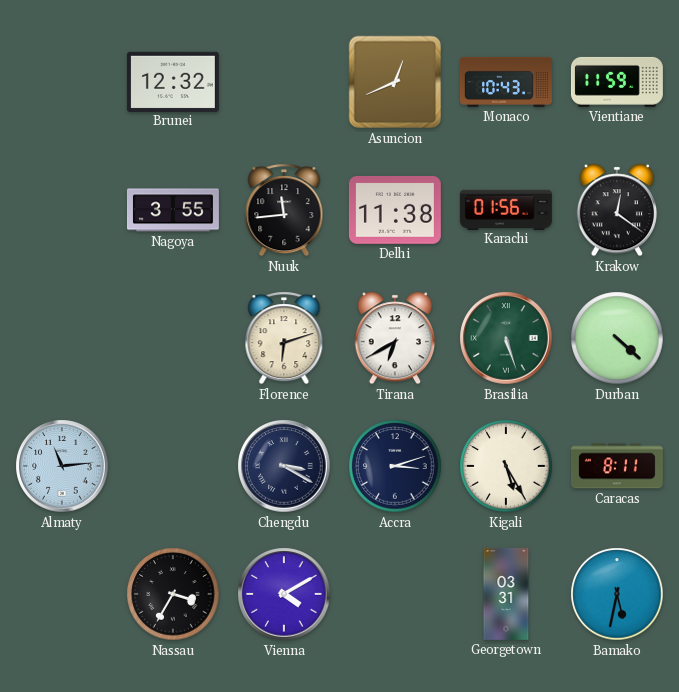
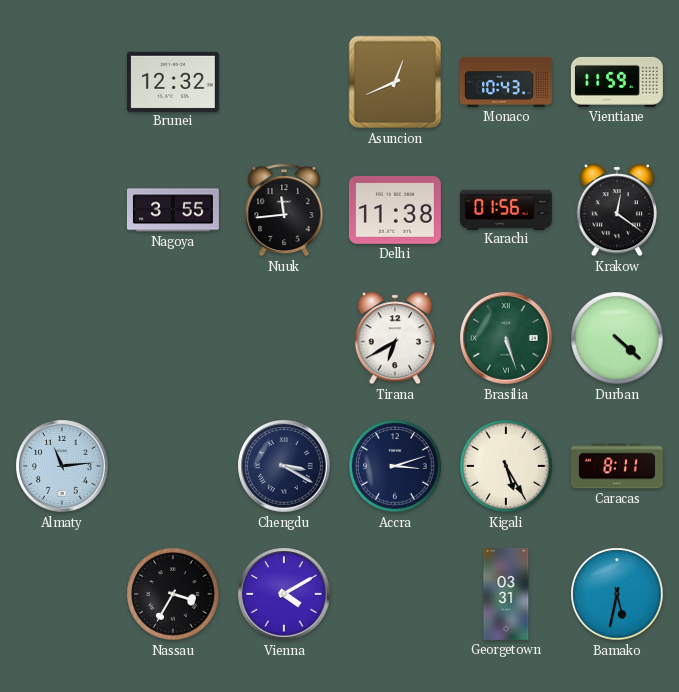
Florence: 6:12 -> none
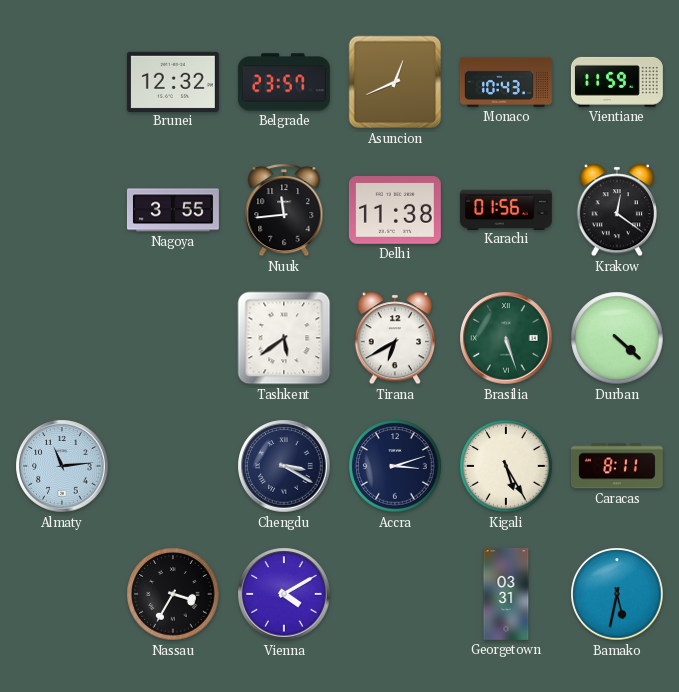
Belgrade: none -> 23:57
Tashkent: none -> 5:39
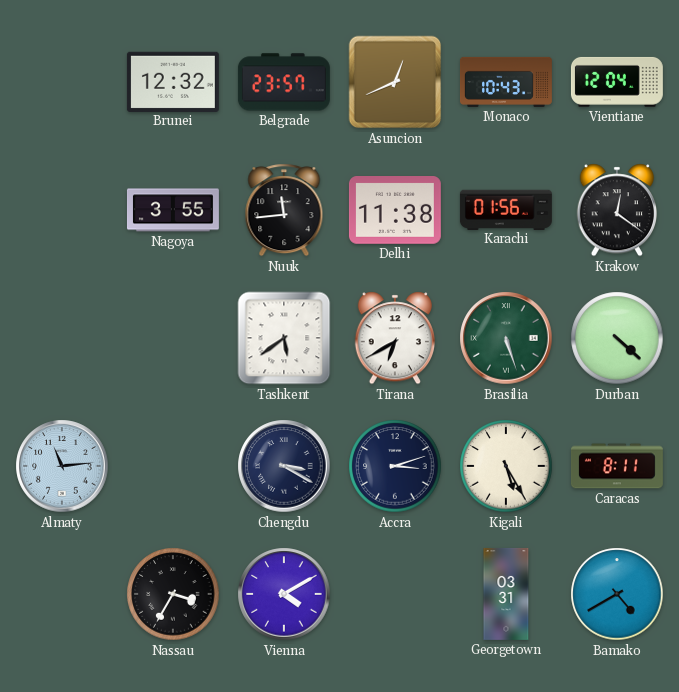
Vientiane: 11:59 -> 12:04
Bamako: 5:32 -> 4:40
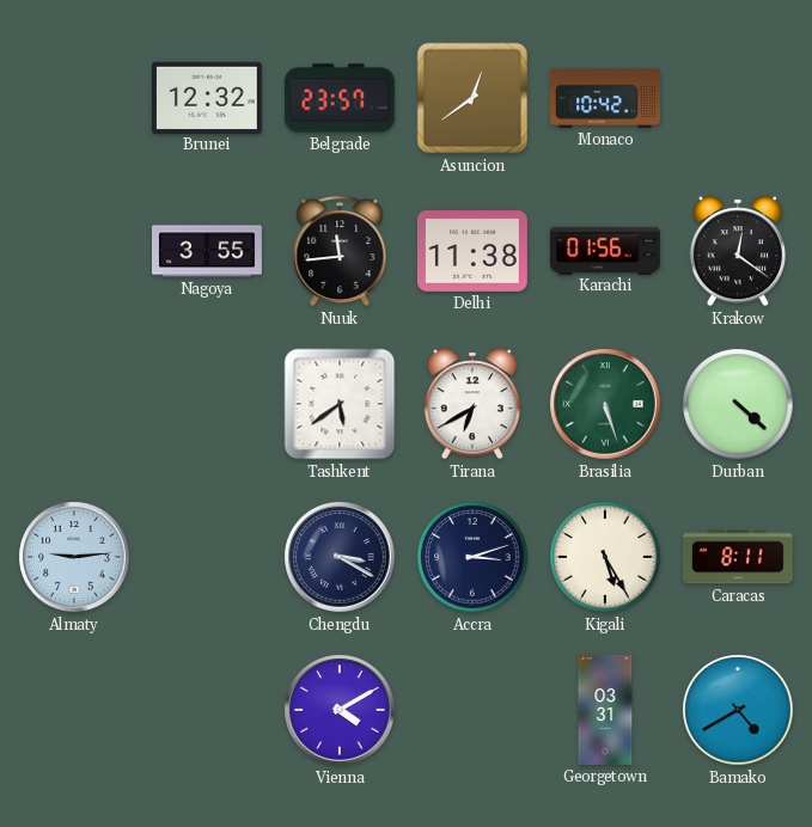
Asuncion: 12:41 -> 12:39
Monaco: 10:43 -> 10:42
Vientiane: 12:04 -> none
Almaty: 11:14 -> 9:14
Nassau: 3:35 -> none
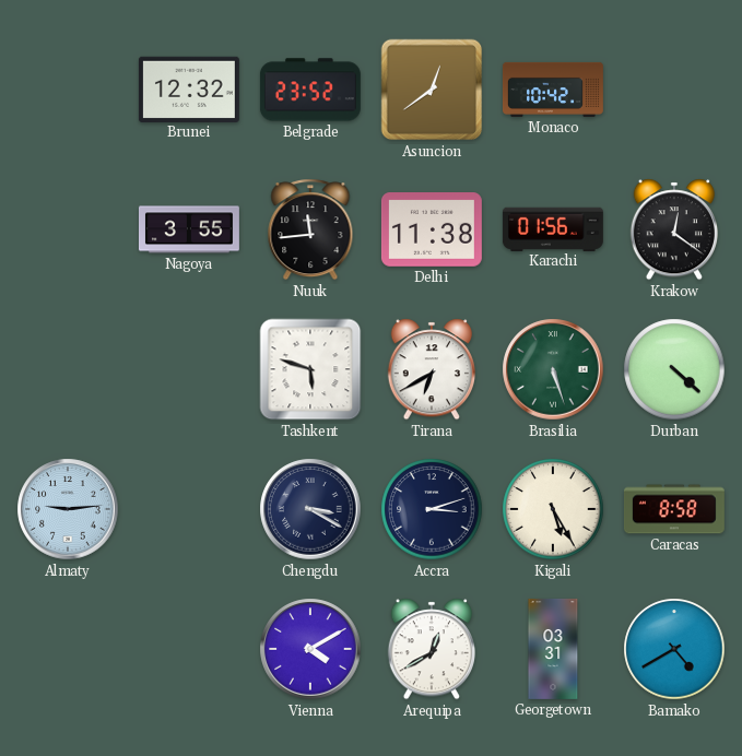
Belgrade: 23:57 -> 23:52
Tashkent: 5:39 -> 5:48
Caracas: 8:11 -> 8:58
Arequipa: none -> 12:40
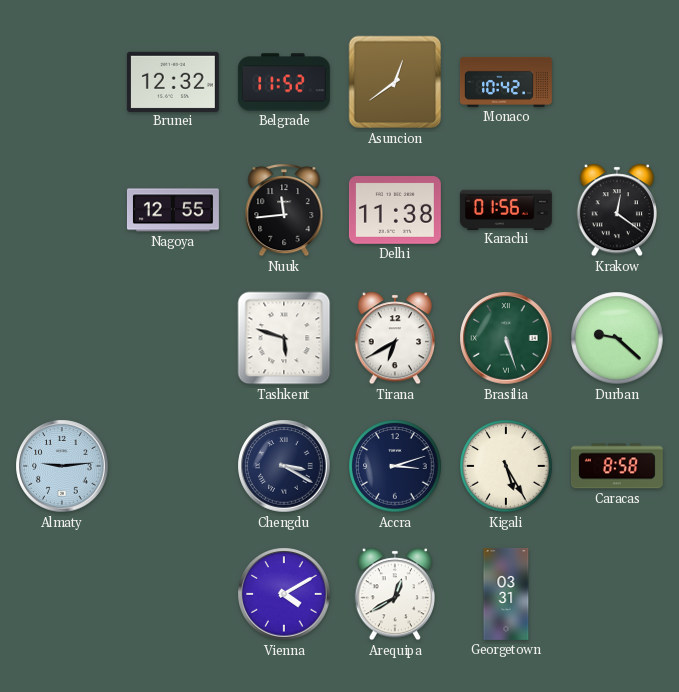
Belgrade: 23:52 -> 11:52
Nagoya: 3:55 -> 12:55
Durban: 4:22 -> 9:22
Bamako: 4:40 -> none
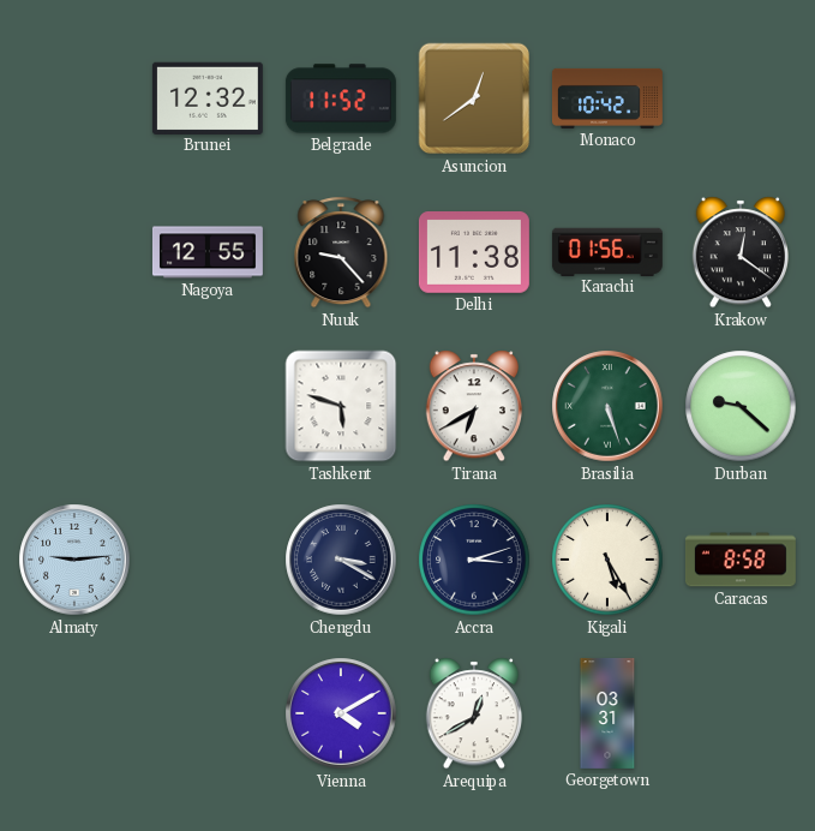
Nuuk: 11:44 -> 9:23
